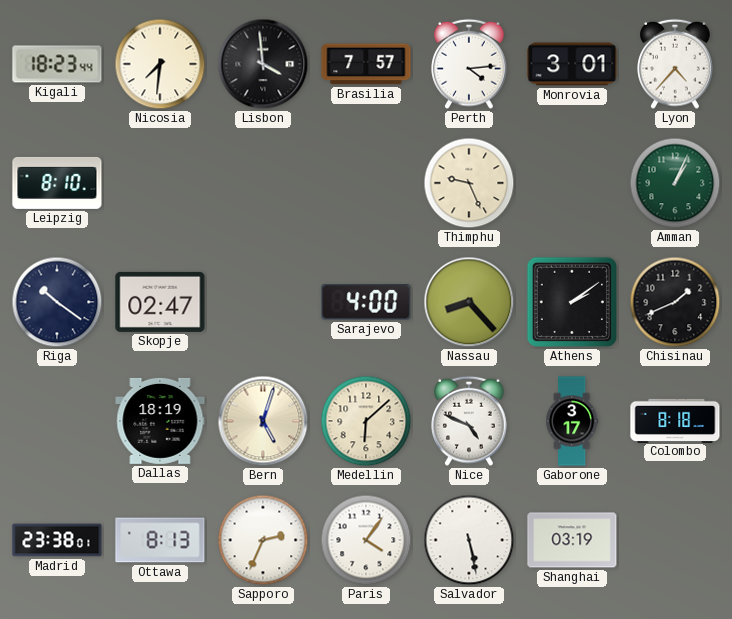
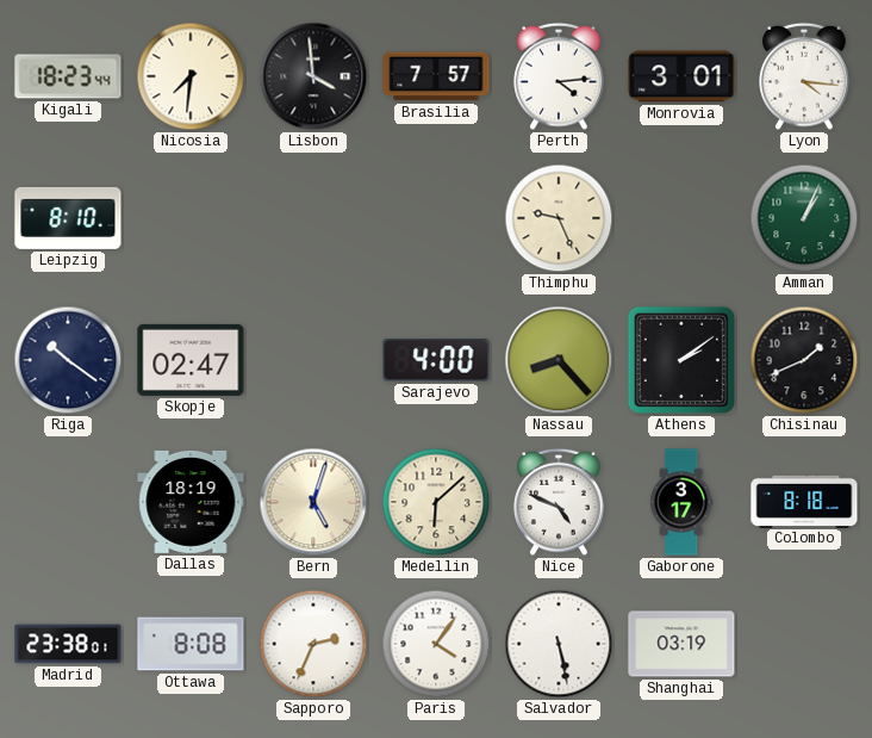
Lyon: 4:37 -> 4:16
Ottawa: 8:13 -> 8:08
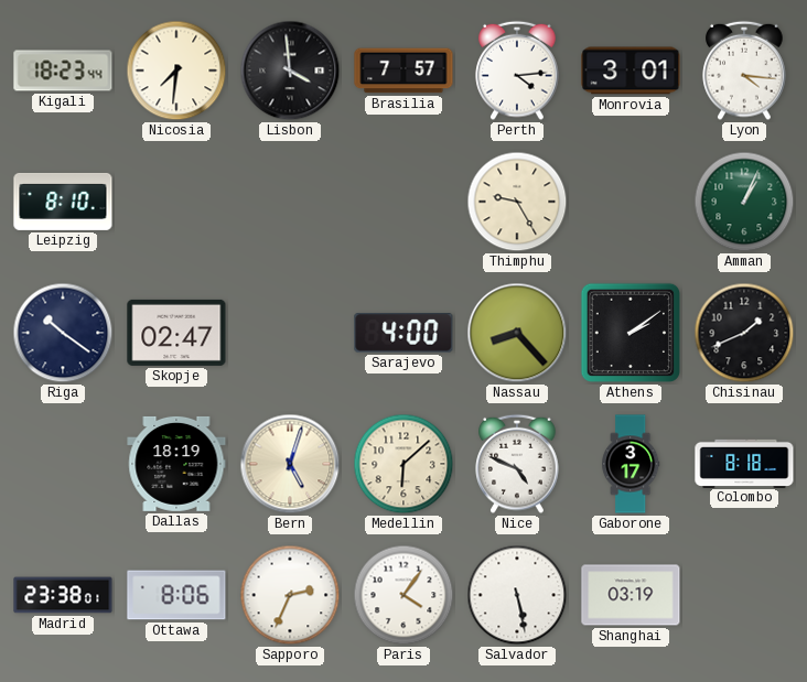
Thimphu: 9:26 -> 9:25
Ottawa: 8:08 -> 8:06
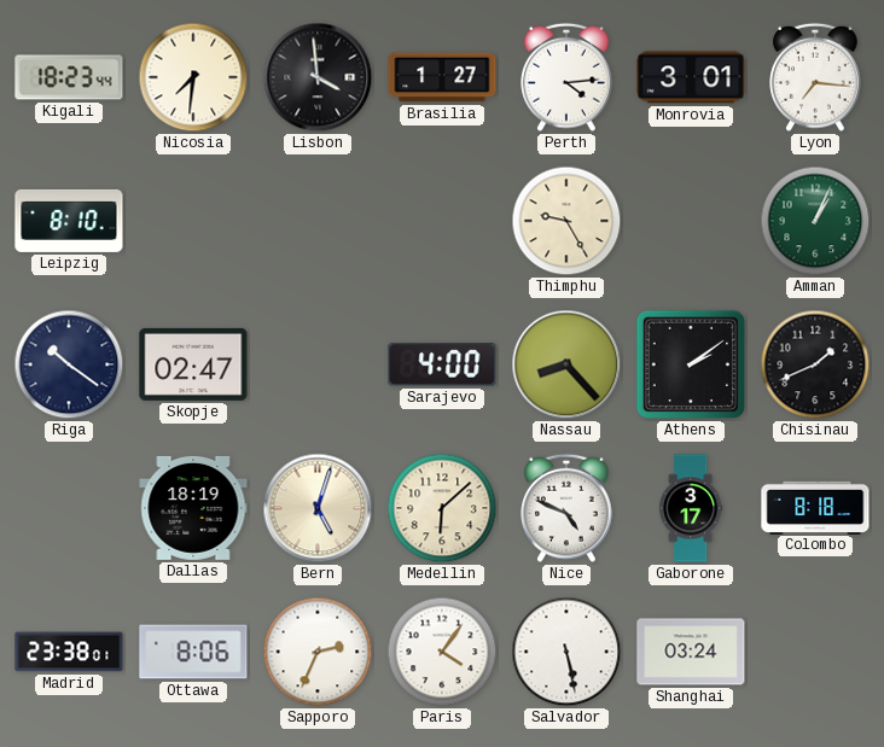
Brasilia: 7:57 -> 1:27
Lyon: 4:16 -> 7:16
Shanghai: 03:19 -> 03:24
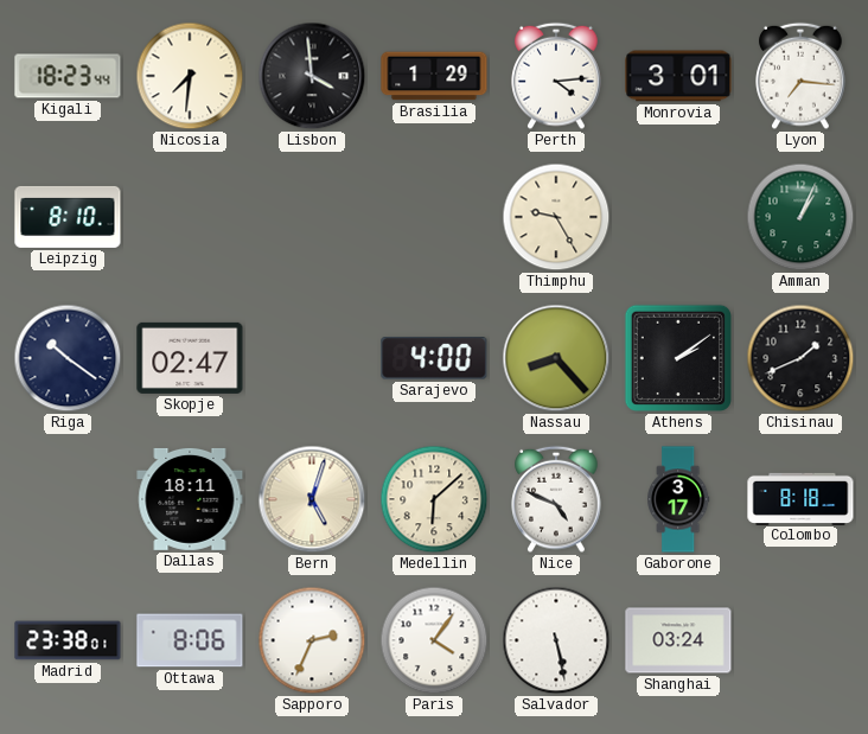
Brasilia: 1:27 -> 1:29
Dallas: 18:19 -> 18:11
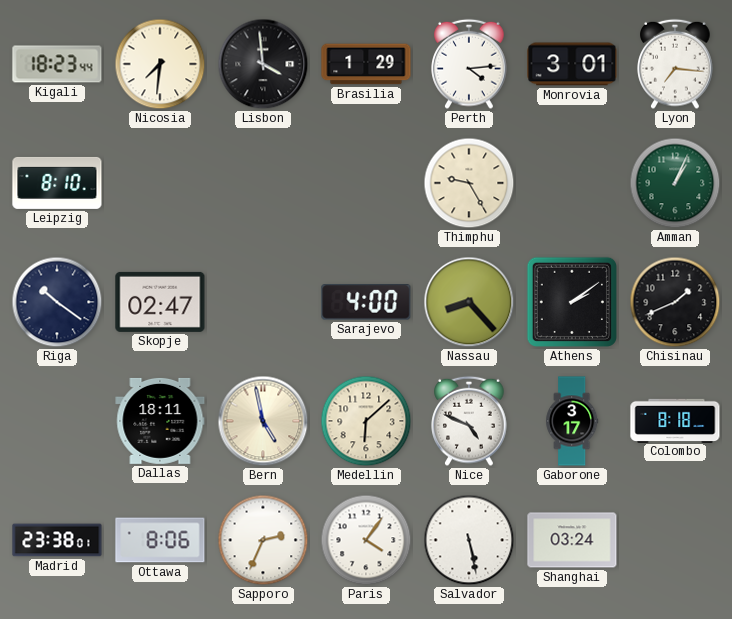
Bern: 5:03 -> 4:58
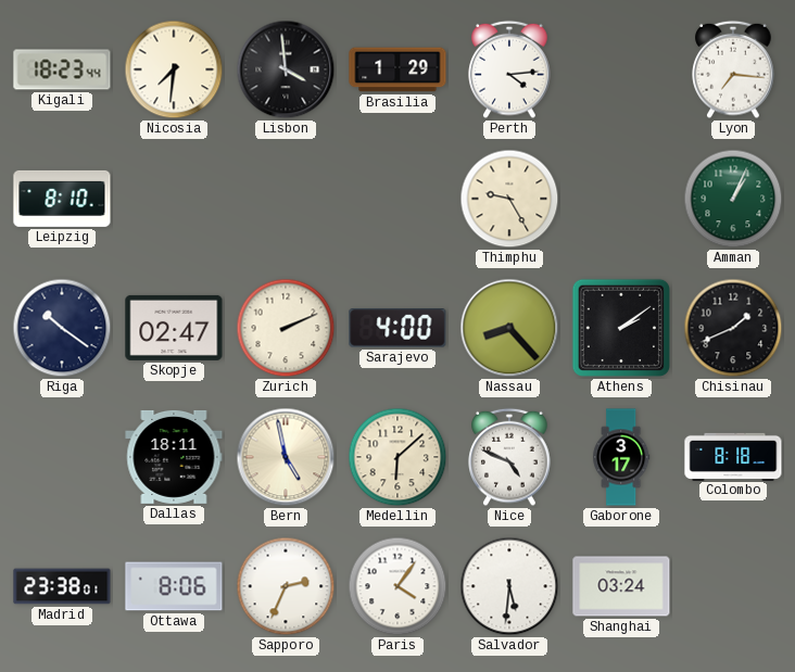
Monrovia: 3:01 -> none
Zurich: none -> 2:11
Salvador: 5:28 -> 5:31
